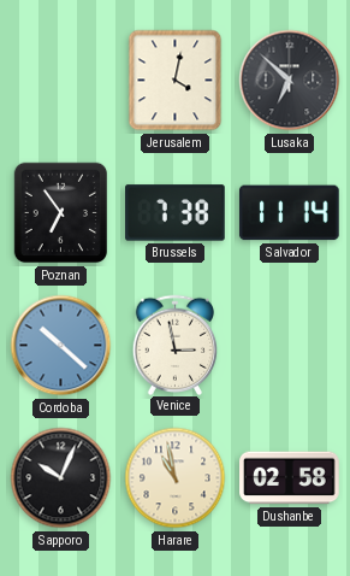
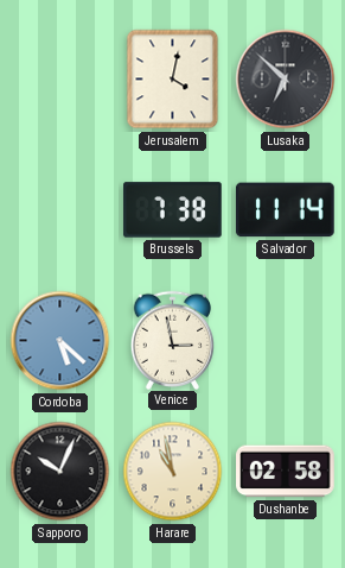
Poznan: 6:54 -> none
Cordoba: 10:22 -> 5:22
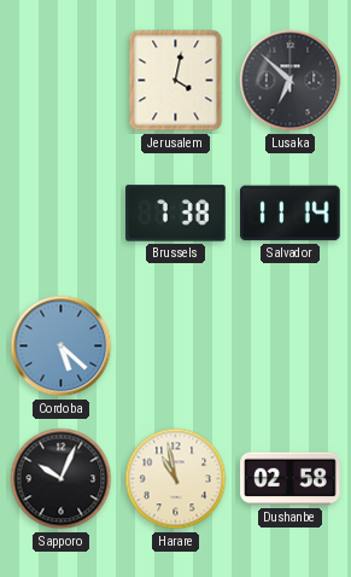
Venice: 2:58 -> none
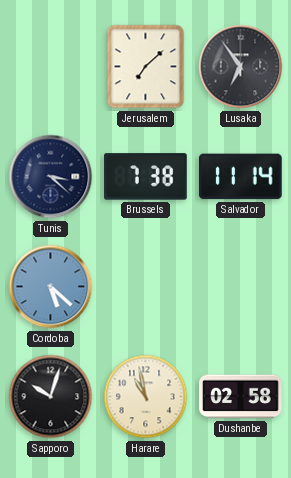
Jerusalem: 4:02 -> 7:08
Lusaka: 6:52 -> 6:54
Tunis: none -> 3:22
Sapporo: 10:04 -> 10:03
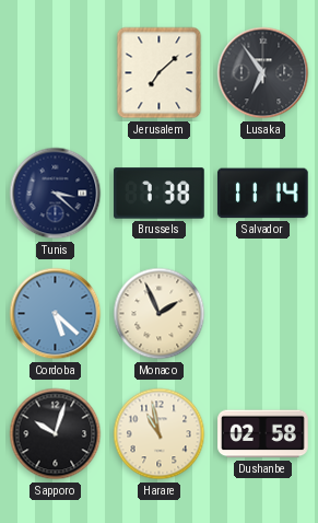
Monaco: none -> 1:56
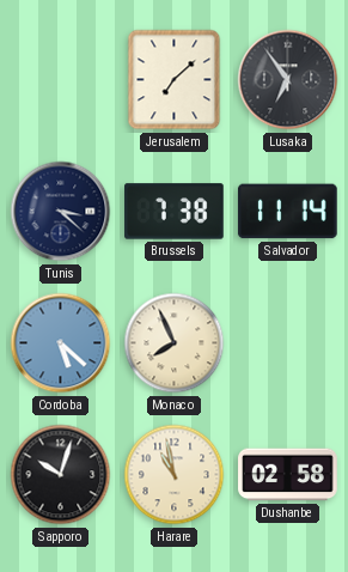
Monaco: 1:56 -> 7:56
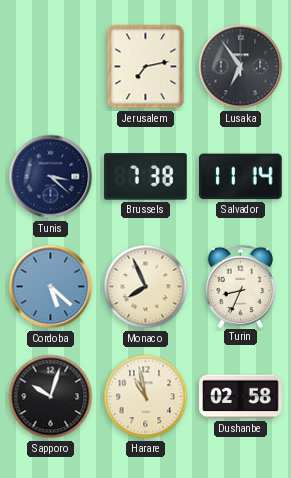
Jerusalem: 7:08 -> 7:13
Turin: none -> 8:34
